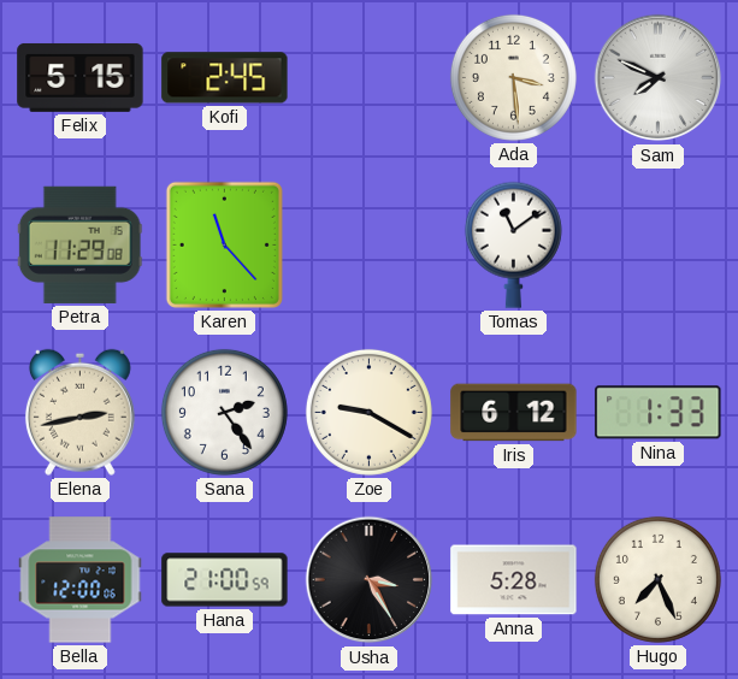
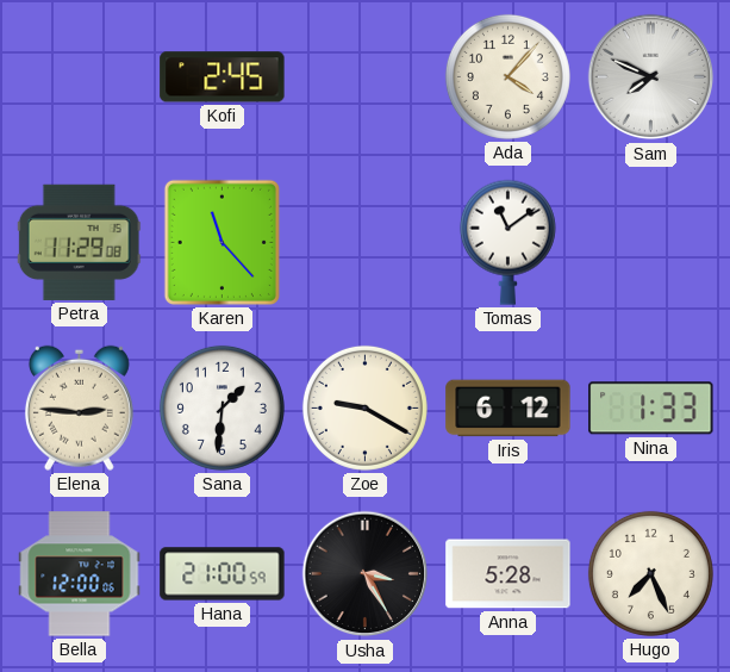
Felix: 5:15 -> none
Ada: 3:29 -> 4:07
Elena: 2:43 -> 2:46
Sana: 2:24 -> 1:31
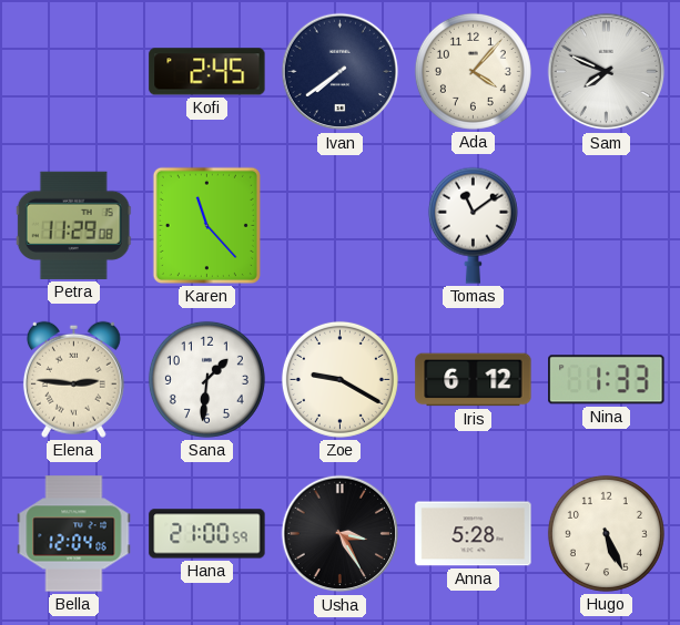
Ivan: none -> 7:39
Bella: 12:00 -> 12:04
Hugo: 7:26 -> 5:26
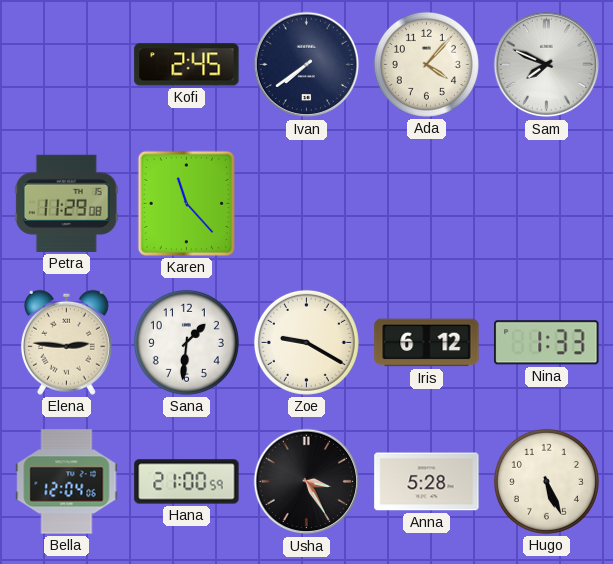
Tomas: 11:09 -> none
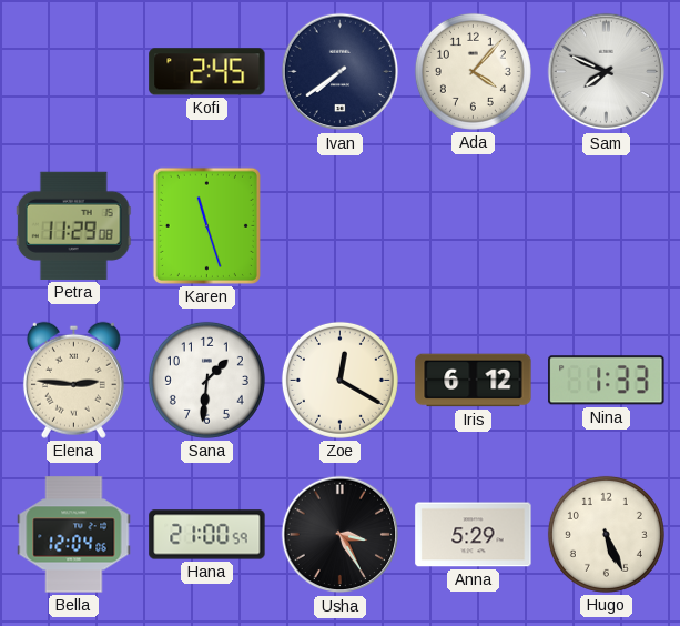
Karen: 11:23 -> 11:27
Zoe: 9:20 -> 12:20
Anna: 5:28 -> 5:29
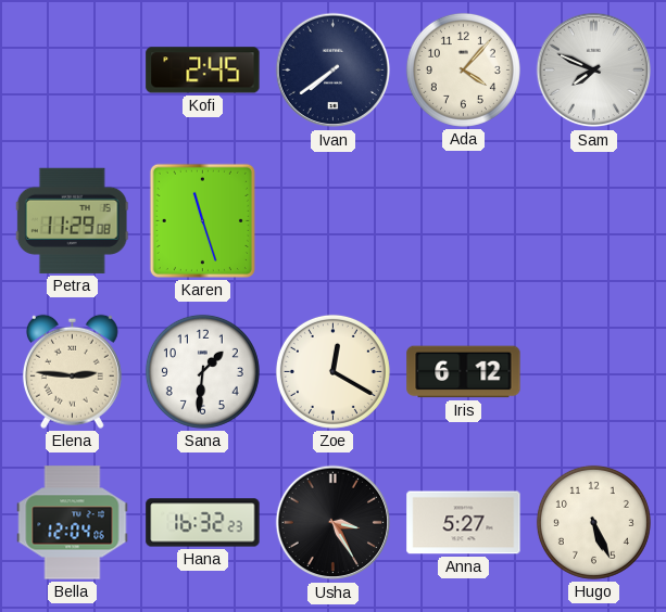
Nina: 1:33 -> none
Hana: 21:00 -> 16:32
Anna: 5:29 -> 5:27
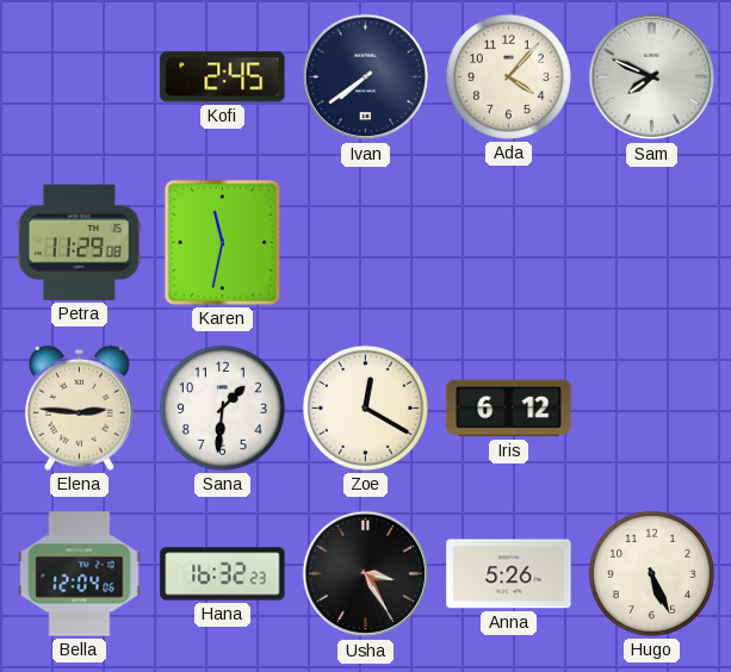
Karen: 11:27 -> 11:32
Anna: 5:27 -> 5:26
